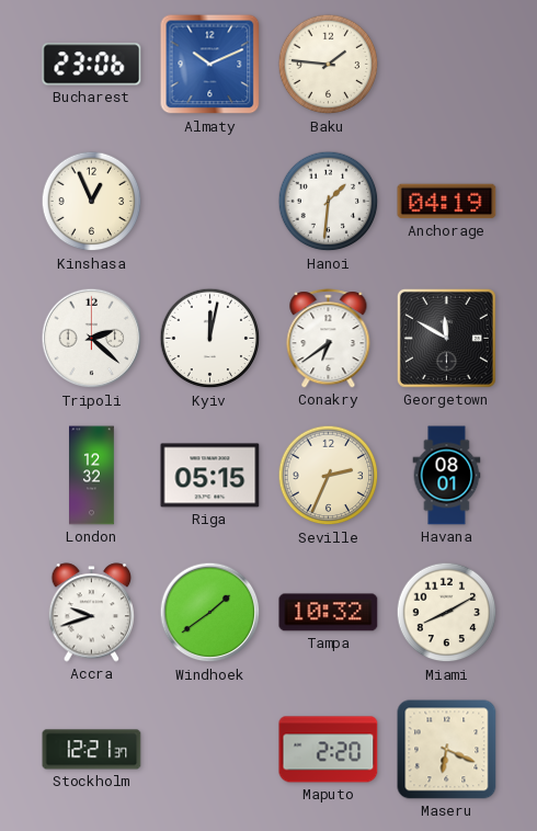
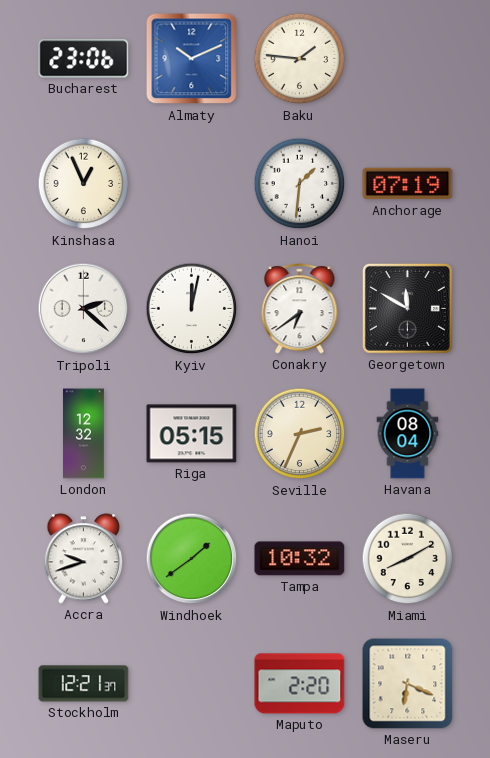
Anchorage: 04:19 -> 07:19
Havana: 08:01 -> 08:04
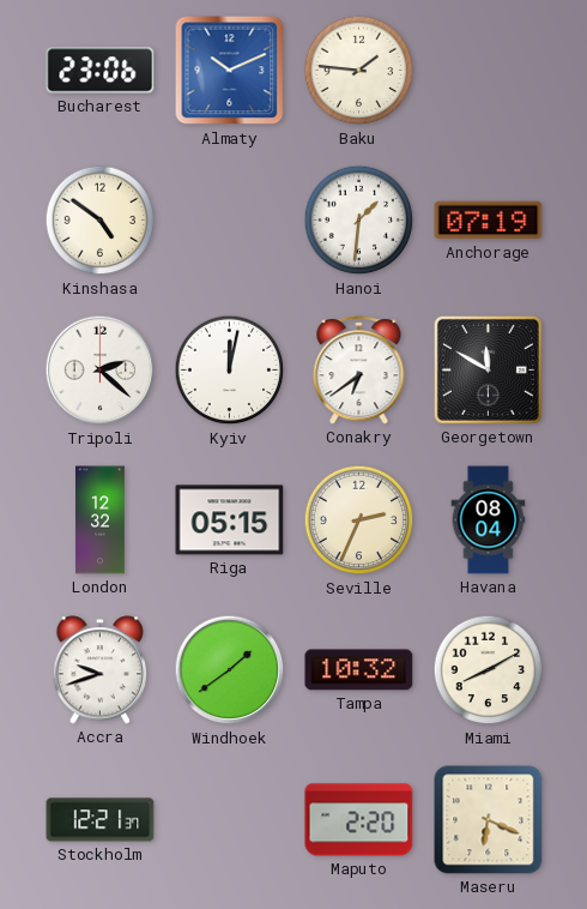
Kinshasa: 12:56 -> 4:51
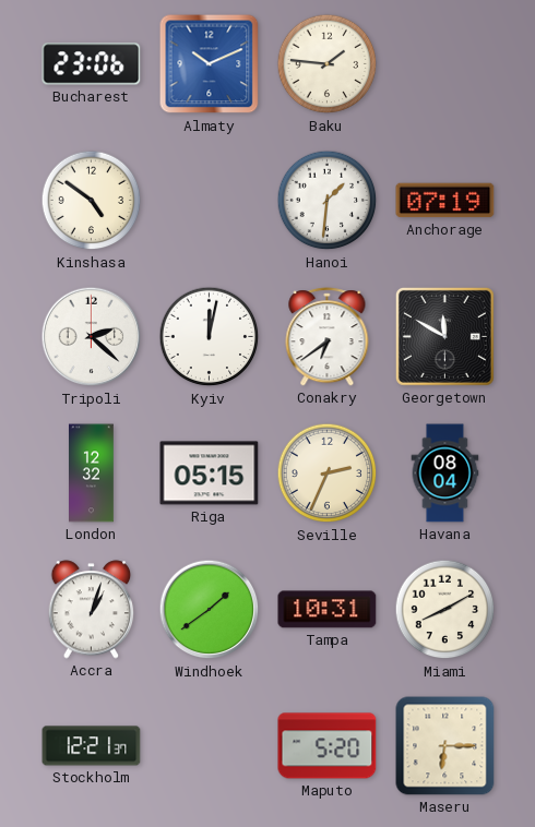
Accra: 9:42 -> 1:03
Tampa: 10:32 -> 10:31
Maputo: 2:20 -> 5:20
Maseru: 6:19 -> 6:15
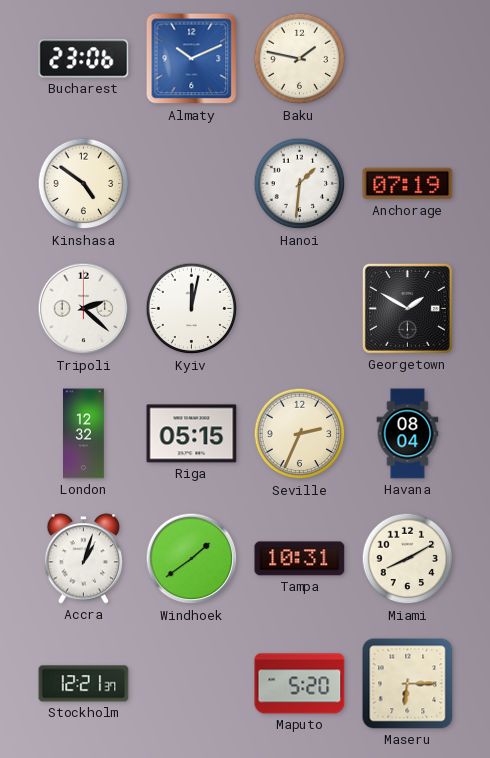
Baku: 1:46 -> 1:47
Conakry: 6:39 -> none
Georgetown: 11:50 -> 1:50
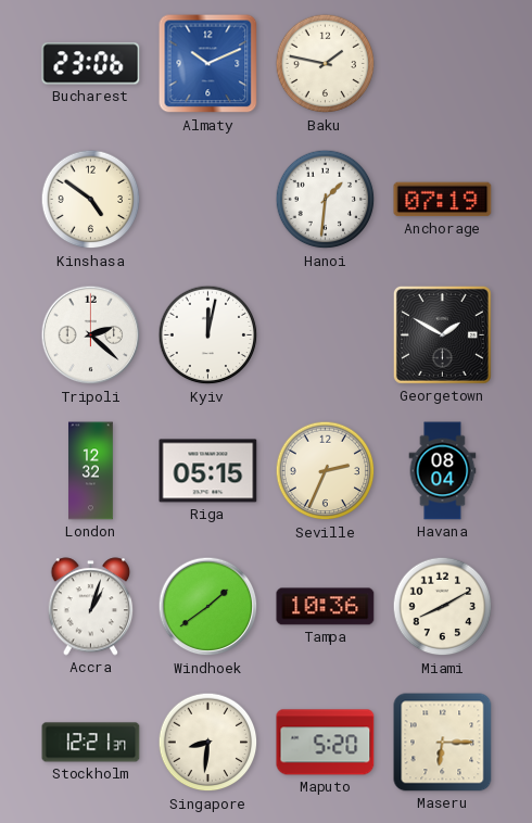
Tampa: 10:31 -> 10:36
Singapore: none -> 8:31
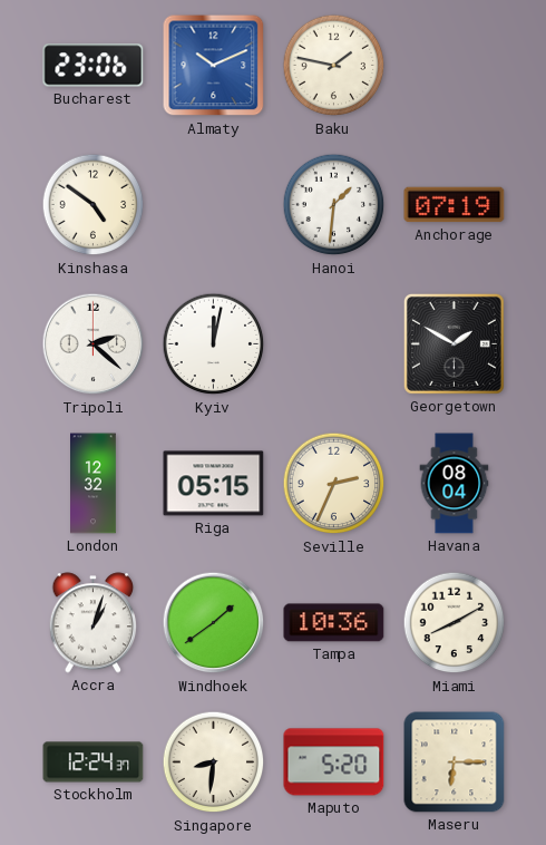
Stockholm: 12:21 -> 12:24
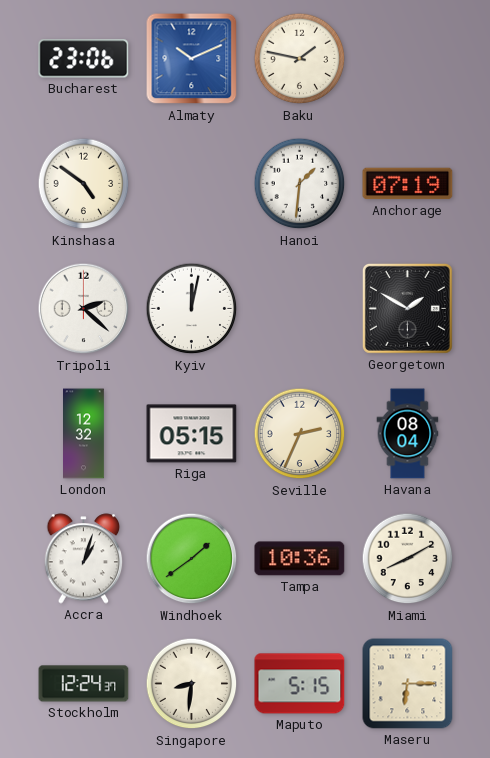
Maputo: 5:20 -> 5:15
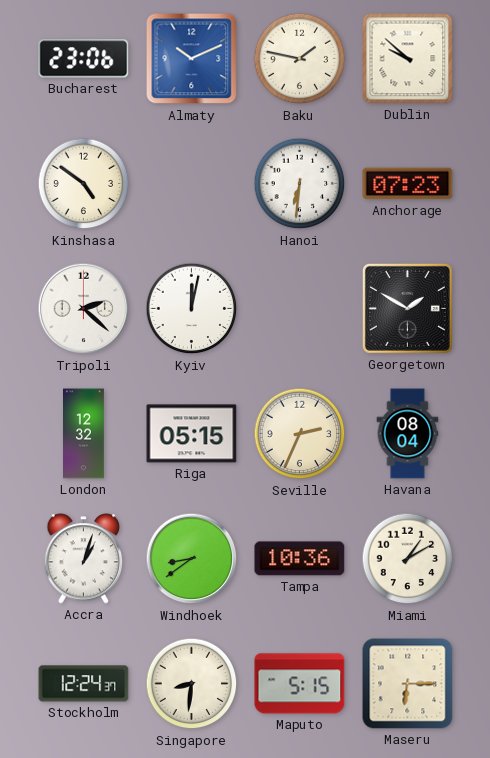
Dublin: none -> 9:52
Hanoi: 1:31 -> 6:31
Anchorage: 07:19 -> 07:23
Windhoek: 1:39 -> 8:39
Miami: 8:10 -> 1:10
